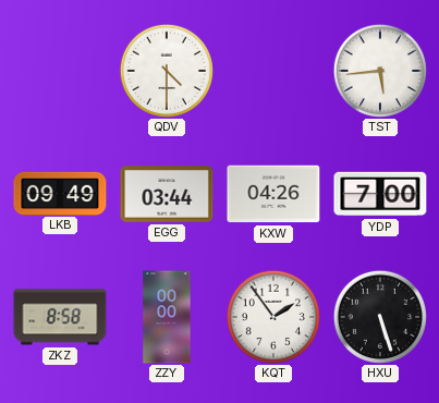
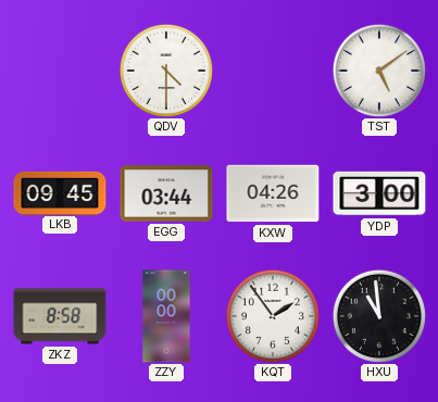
TST: 5:44 -> 5:09
LKB: 09:49 -> 09:45
YDP: 7:00 -> 3:00
HXU: 5:27 -> 10:59
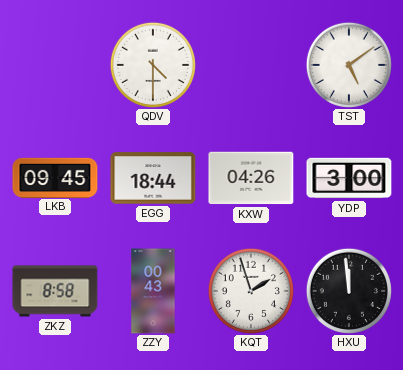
EGG: 03:44 -> 18:44
ZZY: 00:00 -> 00:43
KQT: 1:54 -> 1:57
HXU: 10:59 -> 11:59
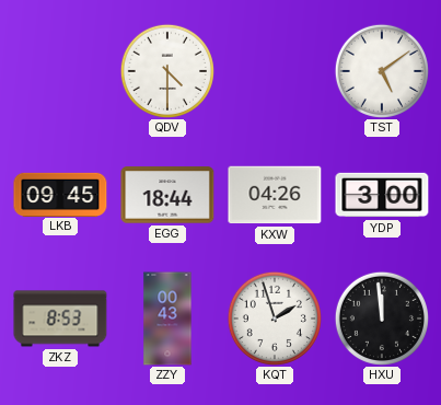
ZKZ: 8:58 -> 8:53
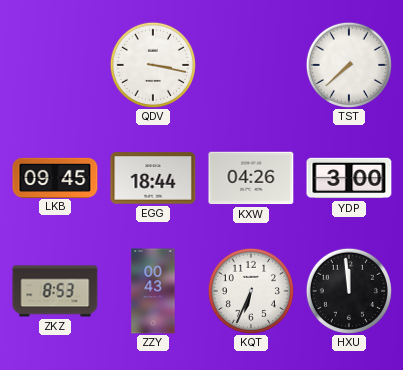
QDV: 4:30 -> 3:17
TST: 5:09 -> 7:38
KQT: 1:57 -> 6:34
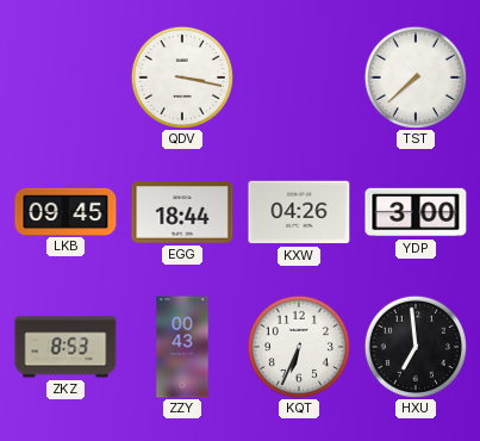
HXU: 11:59 -> 6:59
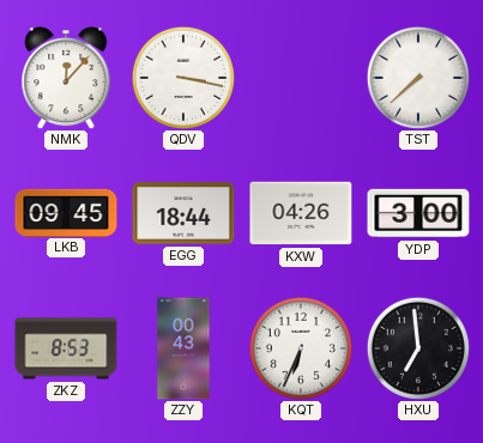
NMK: none -> 12:07
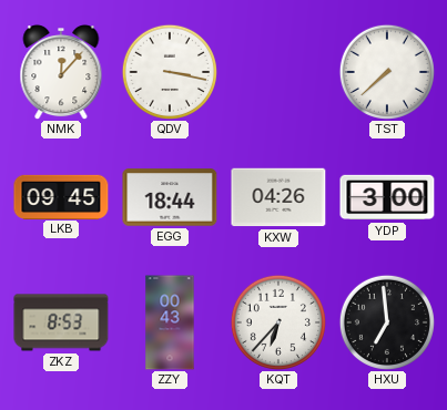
KQT: 6:34 -> 6:37
